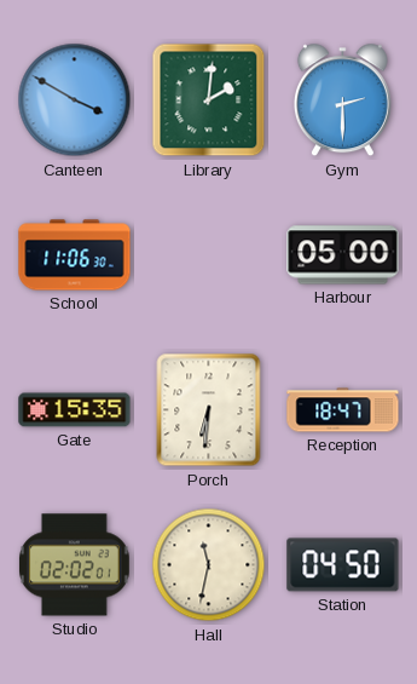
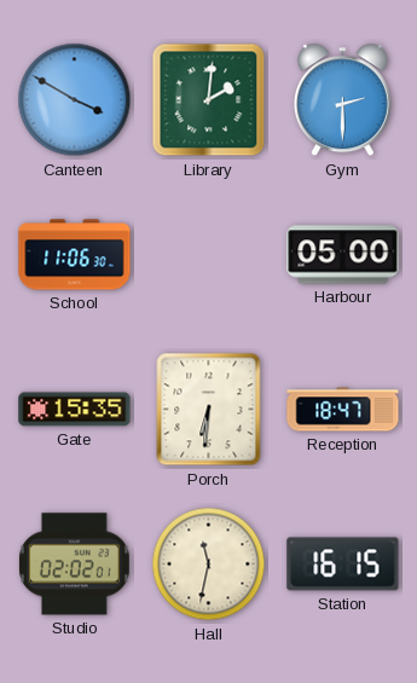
Station: 04:50 -> 16:15
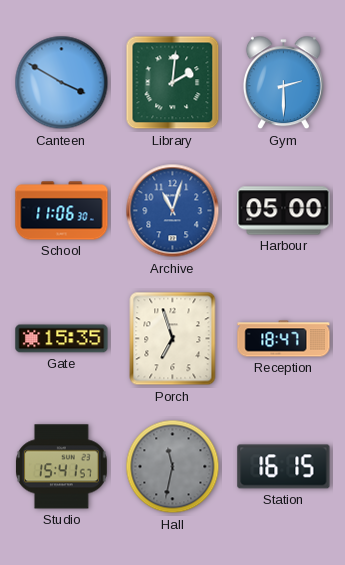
Archive: none -> 11:03
Porch: 6:31 -> 6:57
Studio: 02:02 -> 15:41
Hall dial: cream -> grey
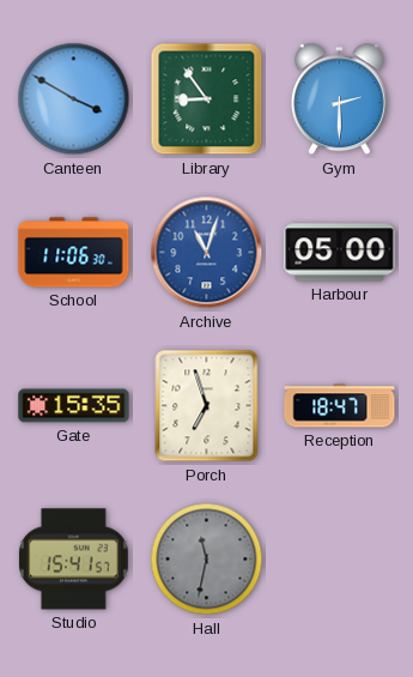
Library: 2:01 -> 8:54
Station: 16:15 -> none
